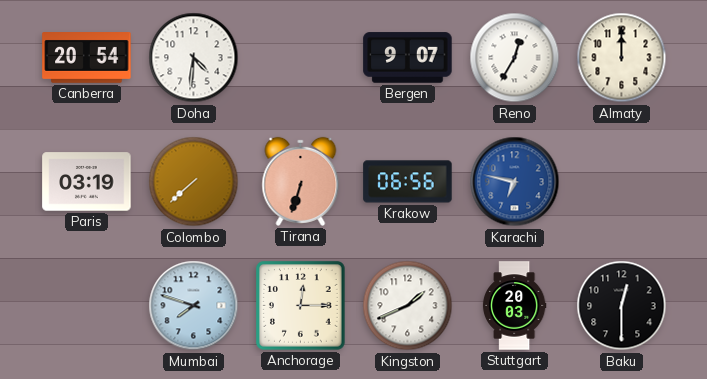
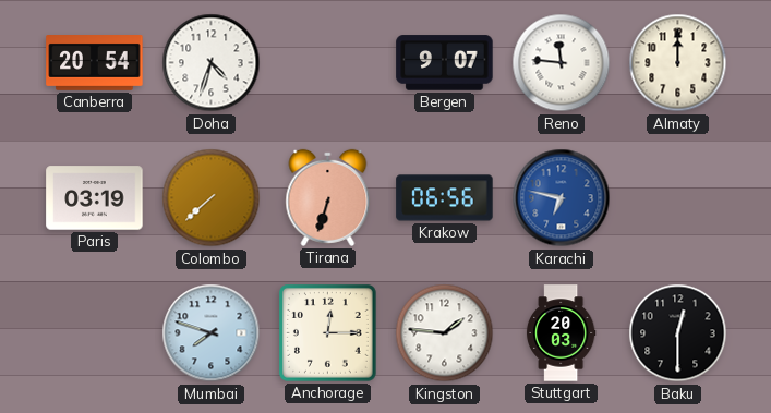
Doha: 4:31 -> 4:33
Reno: 12:35 -> 11:46
Kingston: 1:41 -> 1:46
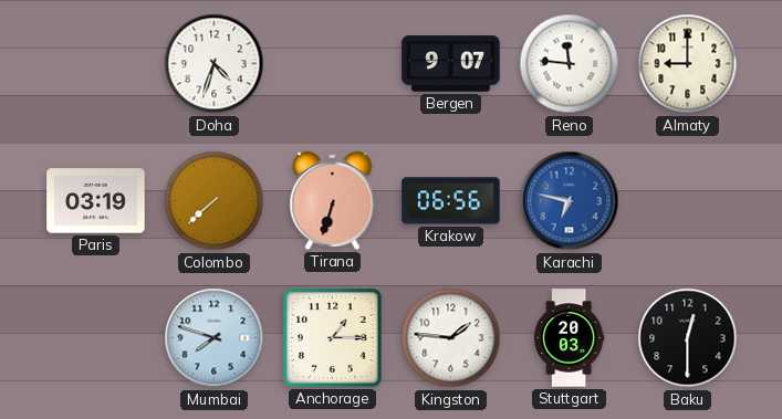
Canberra: 20:54 -> none
Almaty: 12:00 -> 9:00
Anchorage: 12:15 -> 1:15
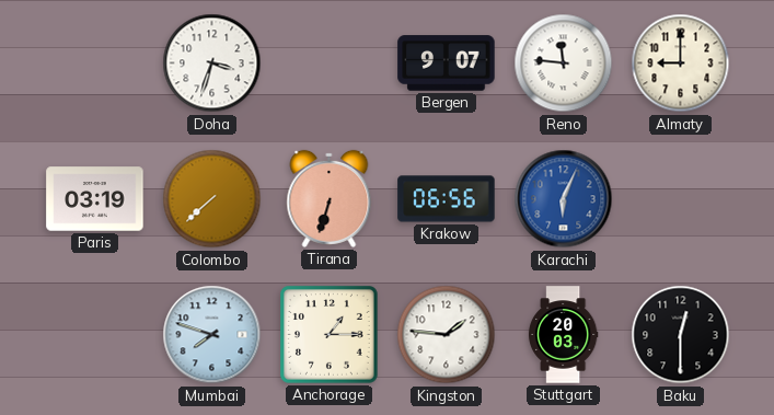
Doha: 4:33 -> 3:33
Karachi: 6:47 -> 6:04
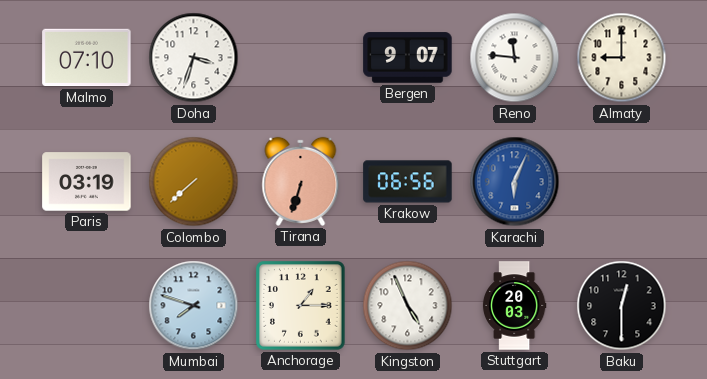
Malmo: none -> 07:10
Kingston: 1:46 -> 4:56
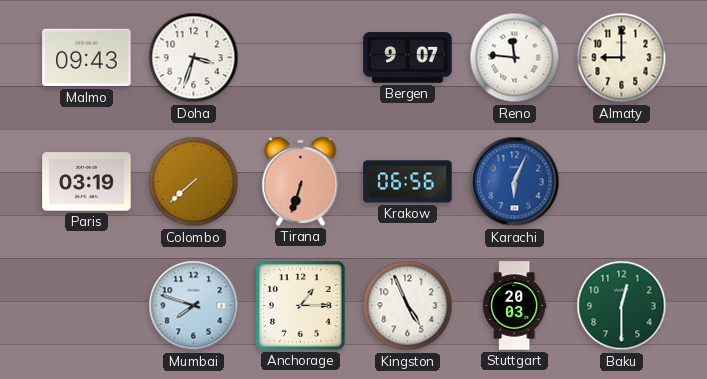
Malmo: 07:10 -> 09:43
Baku dial: black -> green
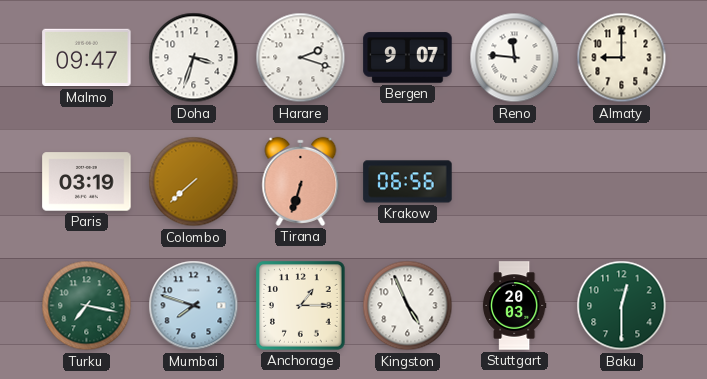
Malmo: 09:43 -> 09:47
Harare: none -> 2:18
Karachi: 6:04 -> none
Turku: none -> 7:17
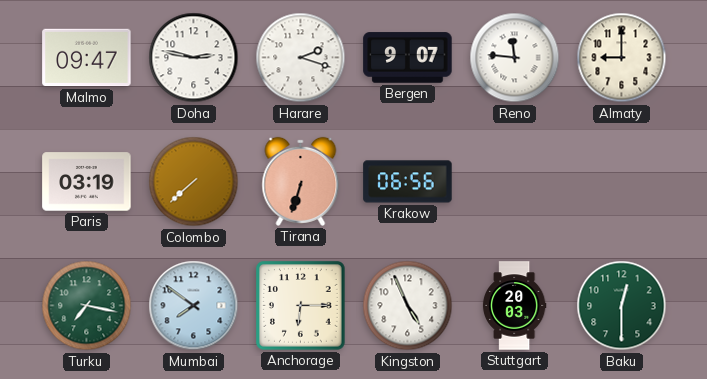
Doha: 3:33 -> 2:47
Mumbai: 7:48 -> 7:51
Anchorage: 1:15 -> 6:15
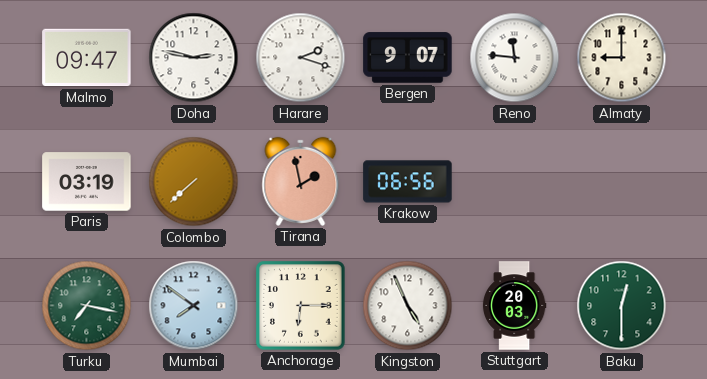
Tirana: 6:33 -> 1:58
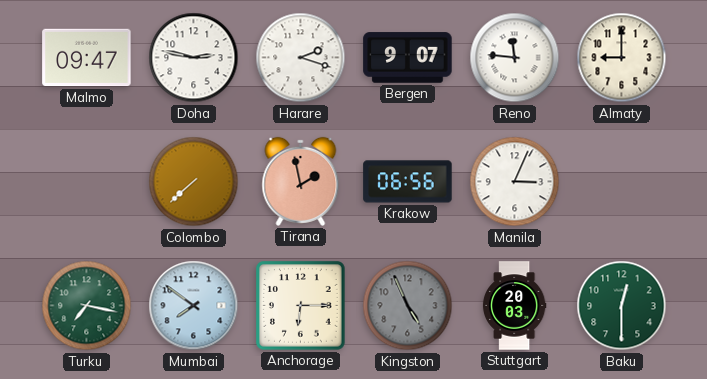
Paris: 03:19 -> none
Manila: none -> 3:04
Kingston dial: white -> grey
